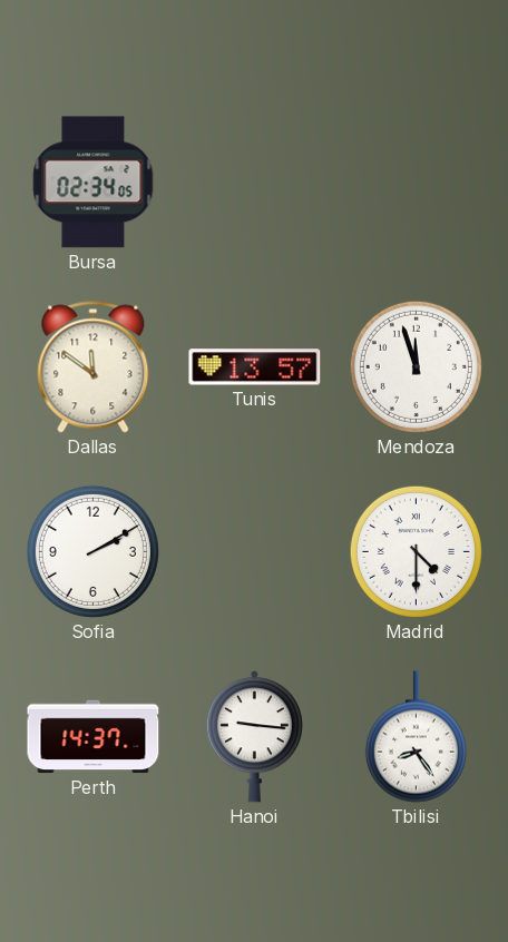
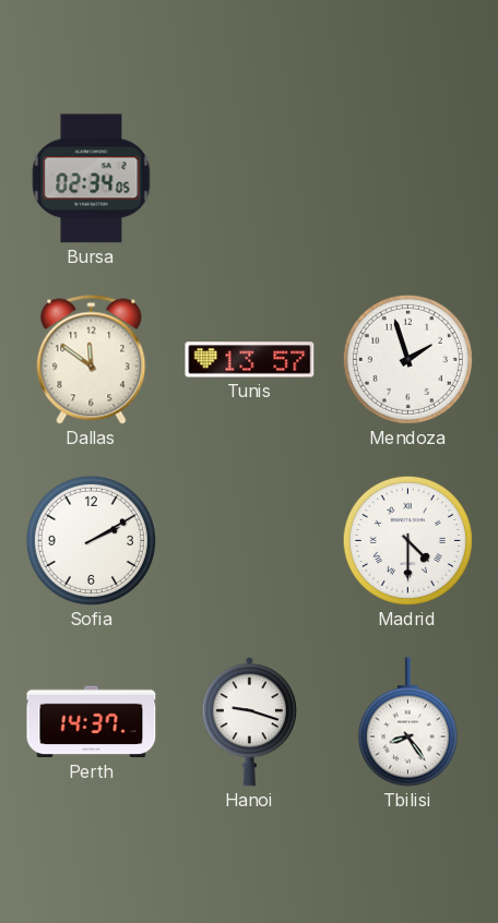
Mendoza: 11:57 -> 1:57
Hanoi: 9:16 -> 9:18
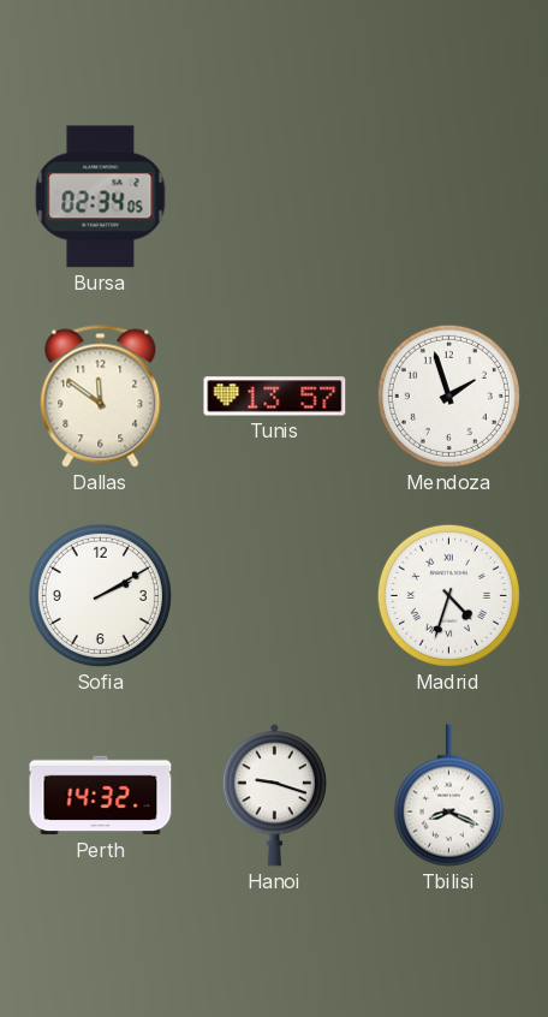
Madrid: 4:30 -> 4:33
Perth: 14:37 -> 14:32
Tbilisi: 8:24 -> 8:19
